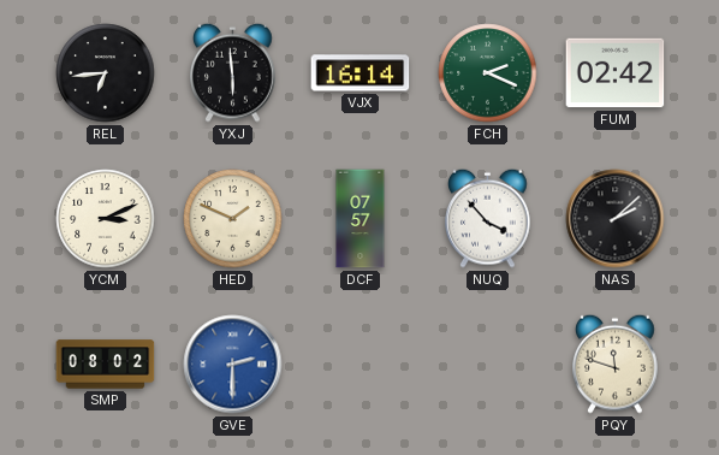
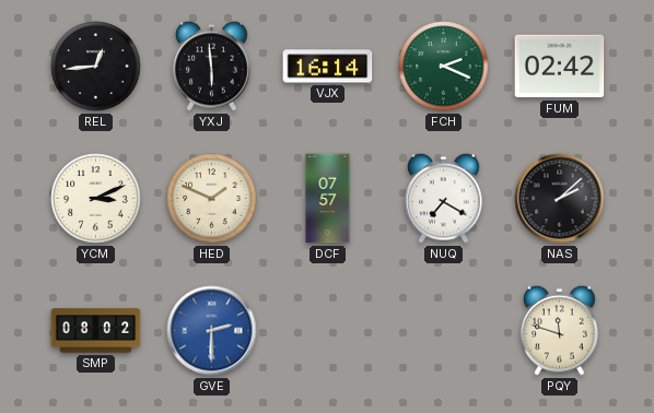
REL: 6:44 -> 12:44
NUQ: 3:53 -> 7:20
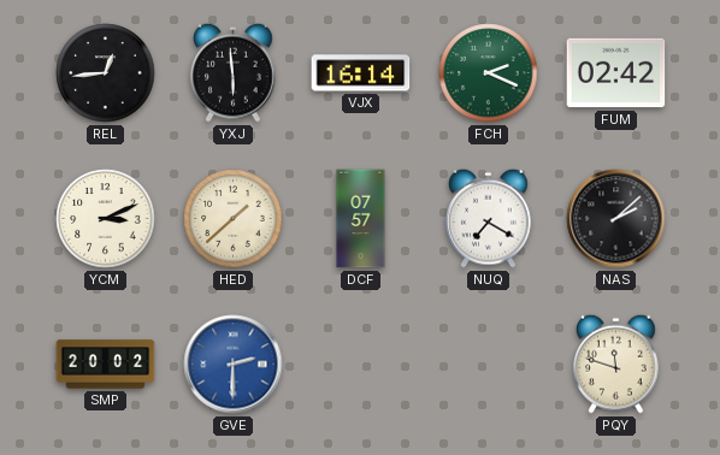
HED: 1:49 -> 1:38
SMP: 08:02 -> 20:02
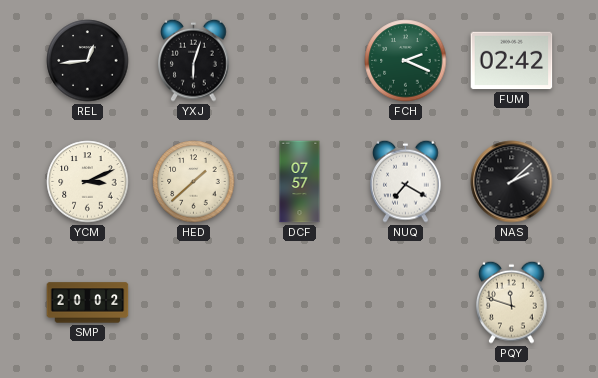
YXJ: 5:59 -> 6:03
VJX: 16:14 -> none
GVE: 2:30 -> none
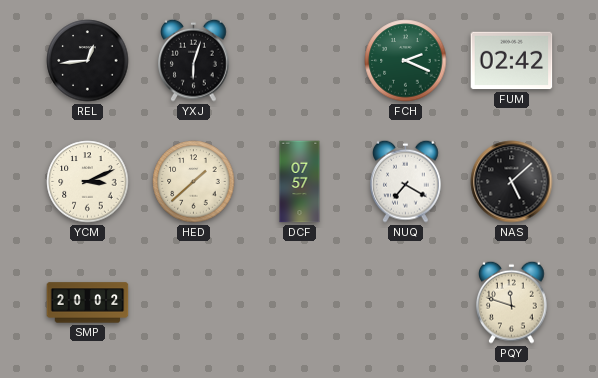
NAS: 2:08 -> 5:08
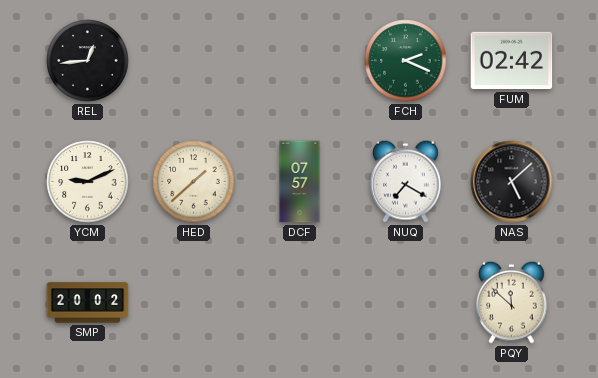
YXJ: 6:03 -> none
YCM: 3:11 -> 9:11
PQY: 11:48 -> 11:52
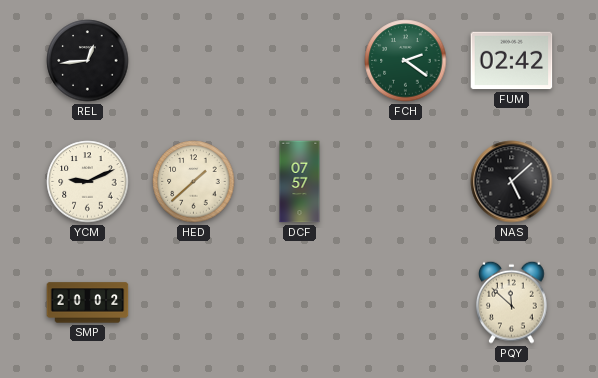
FCH: 2:19 -> 2:21
NUQ: 7:20 -> none
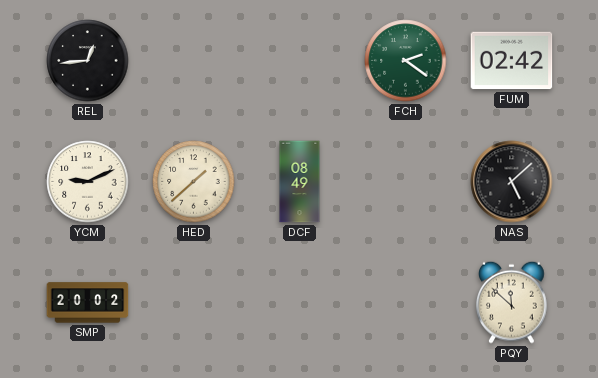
DCF: 07:57 -> 08:49
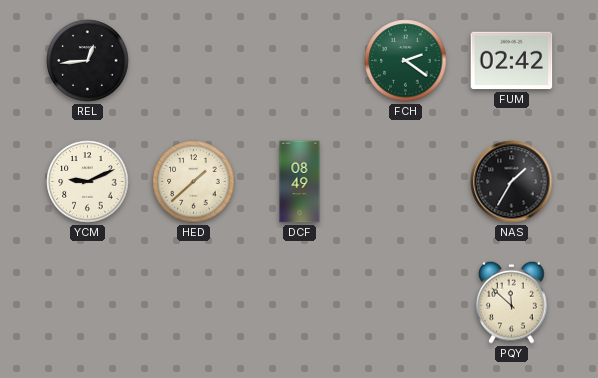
NAS: 5:08 -> 1:35
SMP: 20:02 -> none
